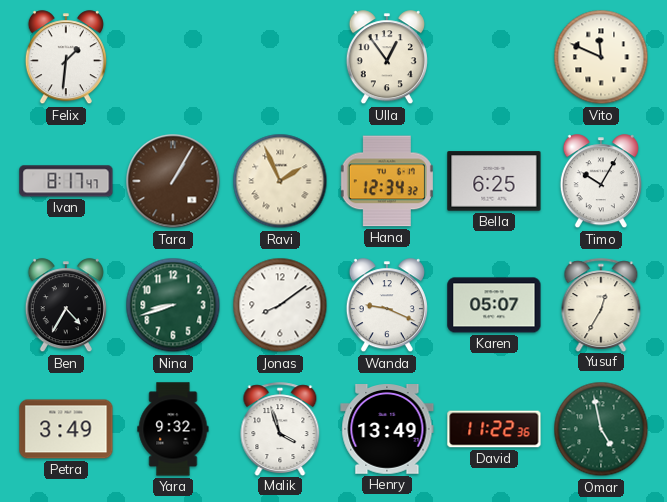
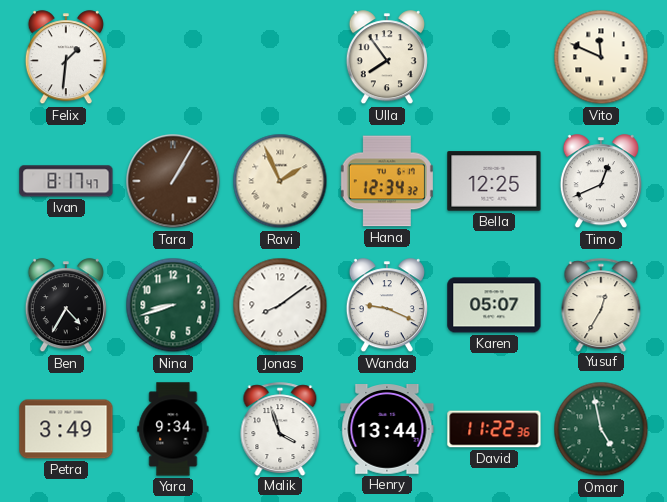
Ulla: 12:54 -> 7:54
Bella: 6:25 -> 12:25
Timo: 10:05 -> 12:41
Yara: 9:32 -> 9:34
Henry: 13:49 -> 13:44
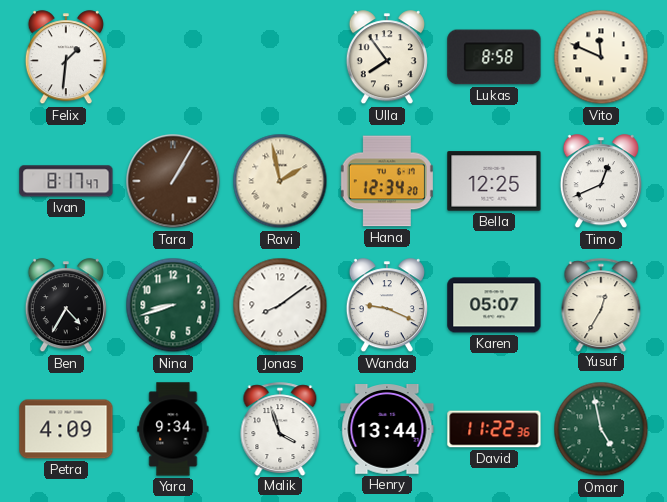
Lukas: none -> 8:58
Ravi: 1:56 -> 1:58
Hana: 12:34:32 -> 12:34:20
Petra: 3:49 -> 4:09
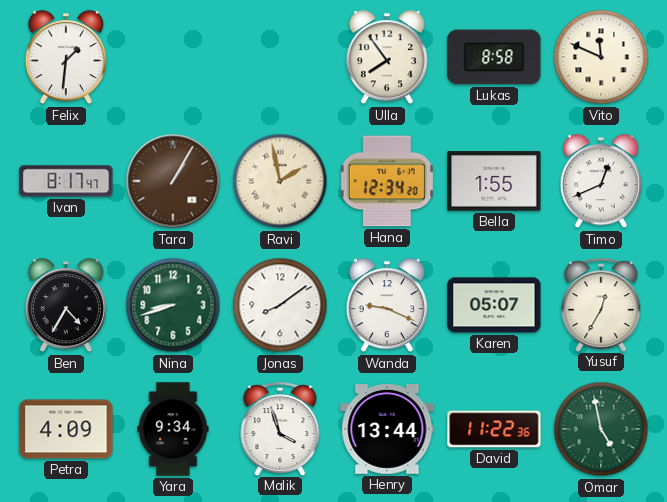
Bella: 12:25 -> 1:55
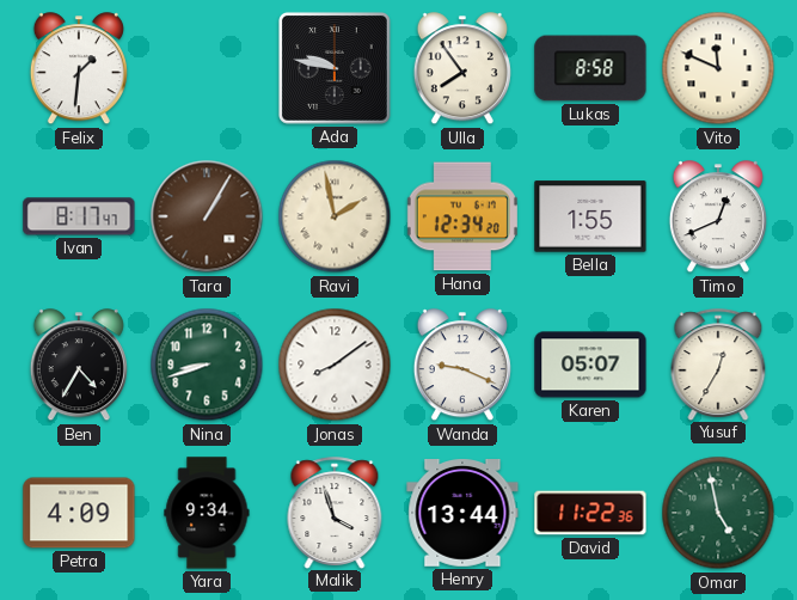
Ada: none -> 9:47
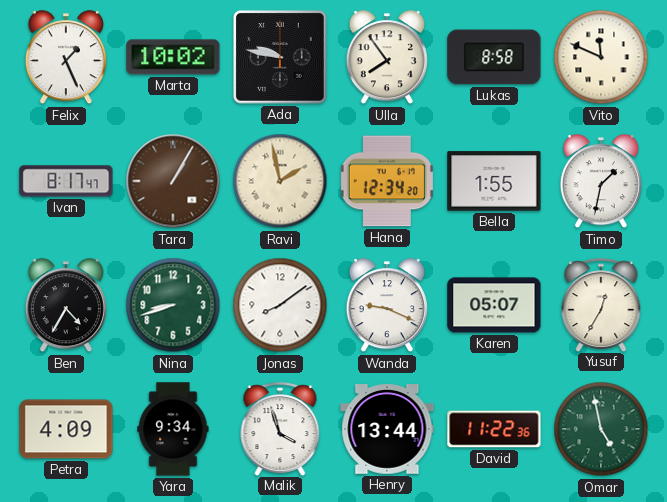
Felix: 1:31 -> 1:26
Marta: none -> 10:02
Timo: 12:41 -> 1:32
